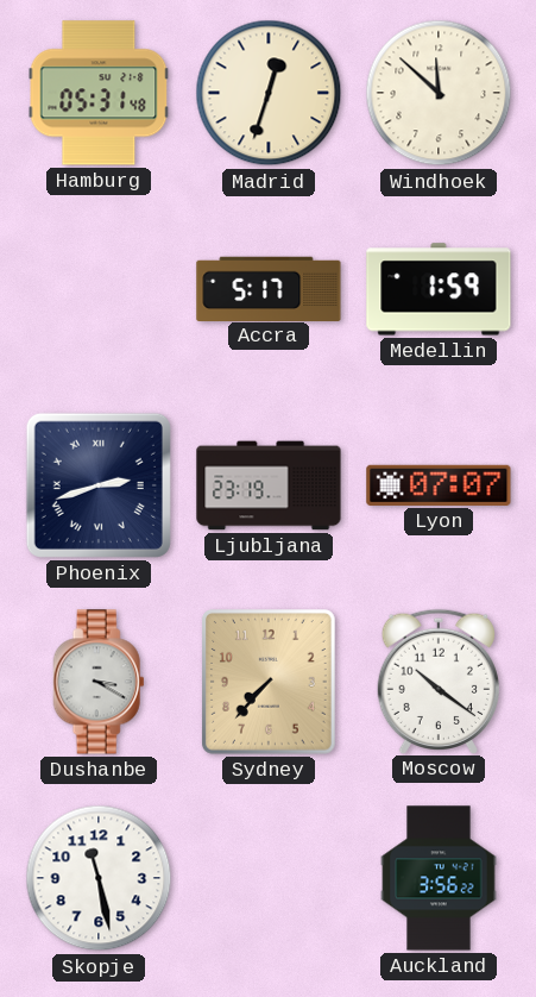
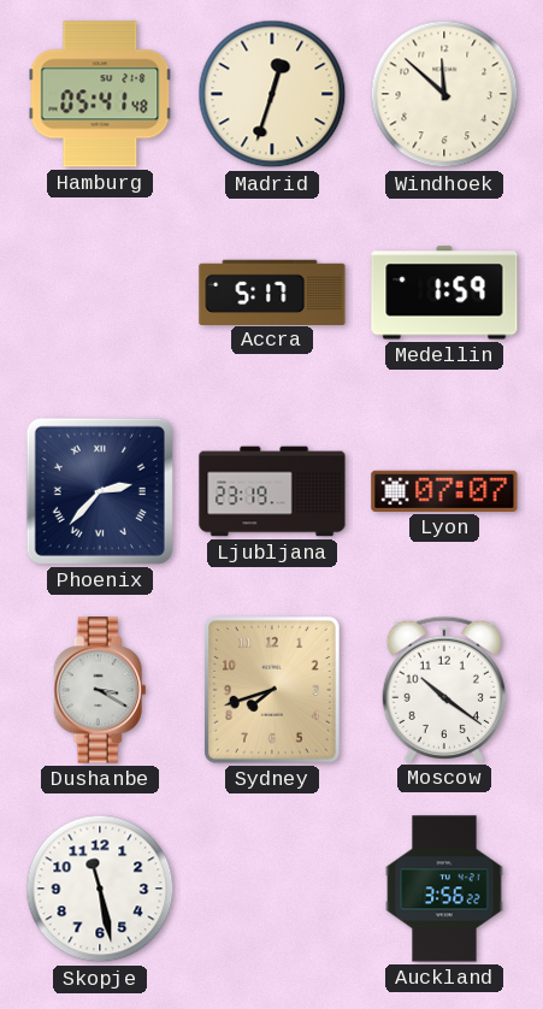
Hamburg: 05:31 -> 05:41
Phoenix: 2:42 -> 2:37
Sydney: 7:37 -> 7:42
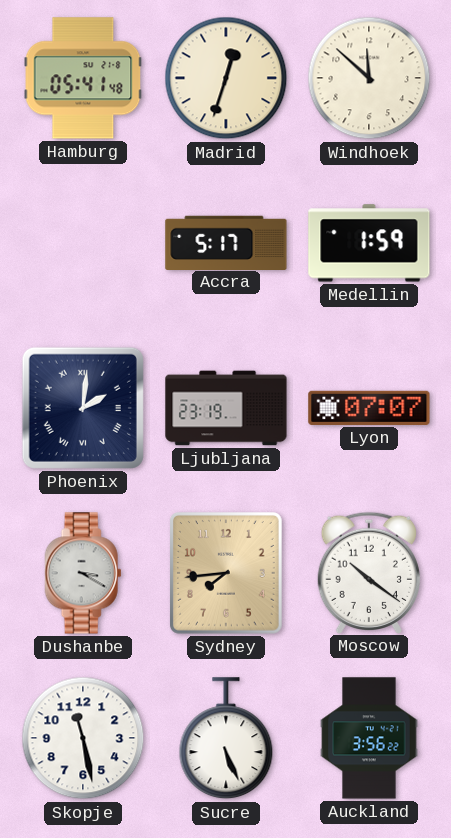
Phoenix: 2:37 -> 2:01
Sydney: 7:42 -> 7:44
Sucre: none -> 5:26
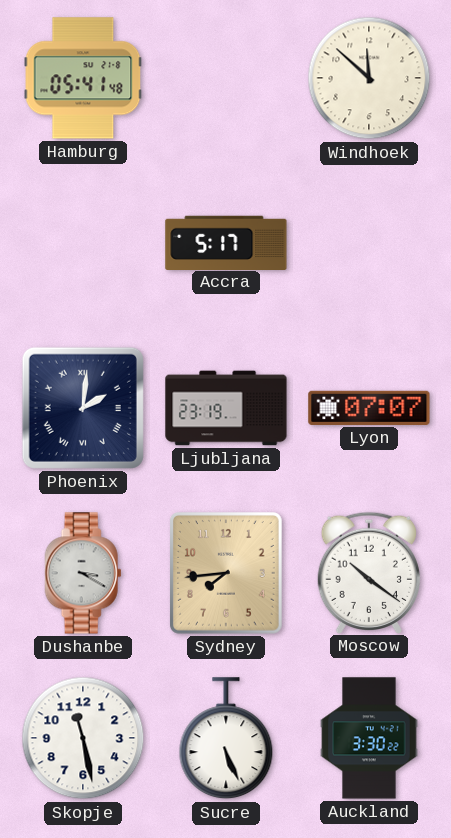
Madrid: 12:33 -> none
Medellin: 1:59 -> none
Auckland: 3:56 -> 3:30
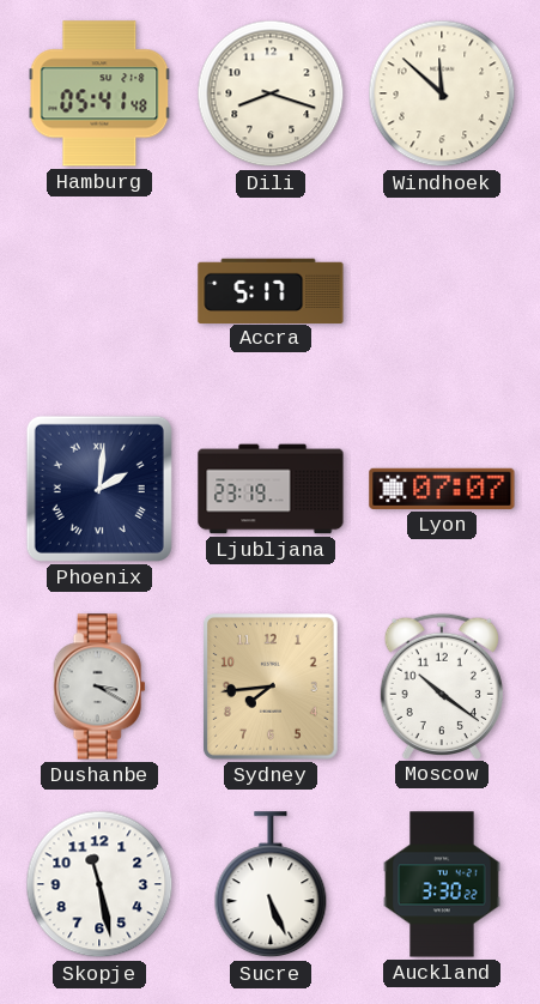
Dili: none -> 8:18
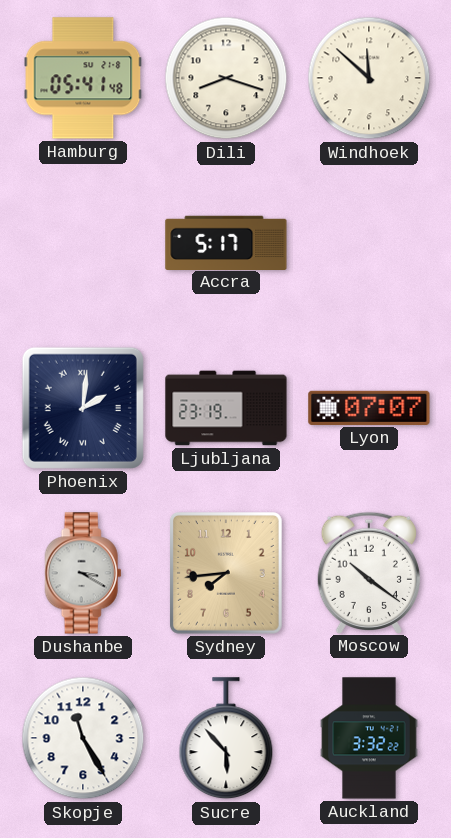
Skopje: 11:28 -> 11:25
Sucre: 5:26 -> 5:53
Auckland: 3:30 -> 3:32
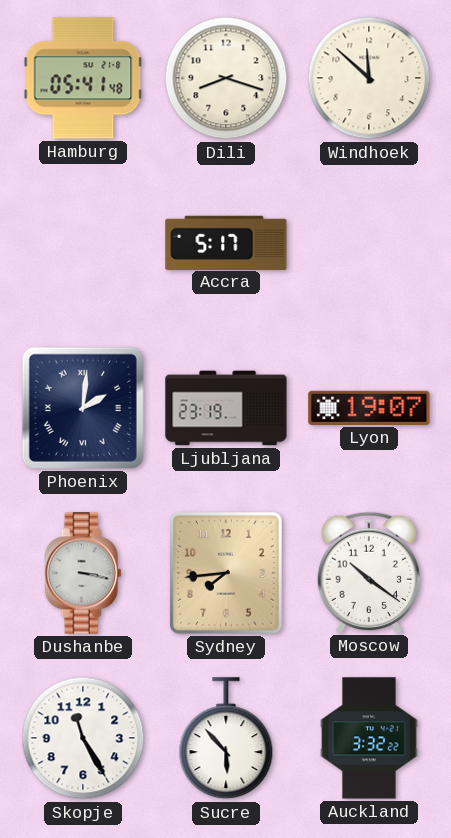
Lyon: 07:07 -> 19:07
Dushanbe: 3:20 -> 3:17
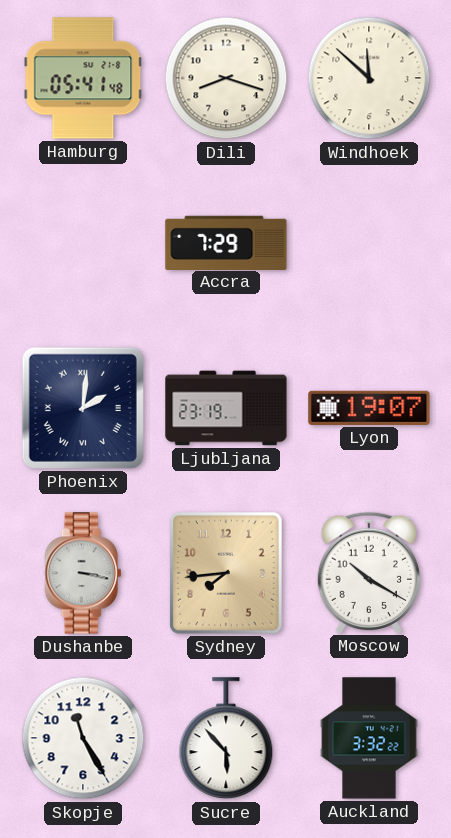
Accra: 5:17 -> 7:29
Moscow: 10:21 -> 10:20
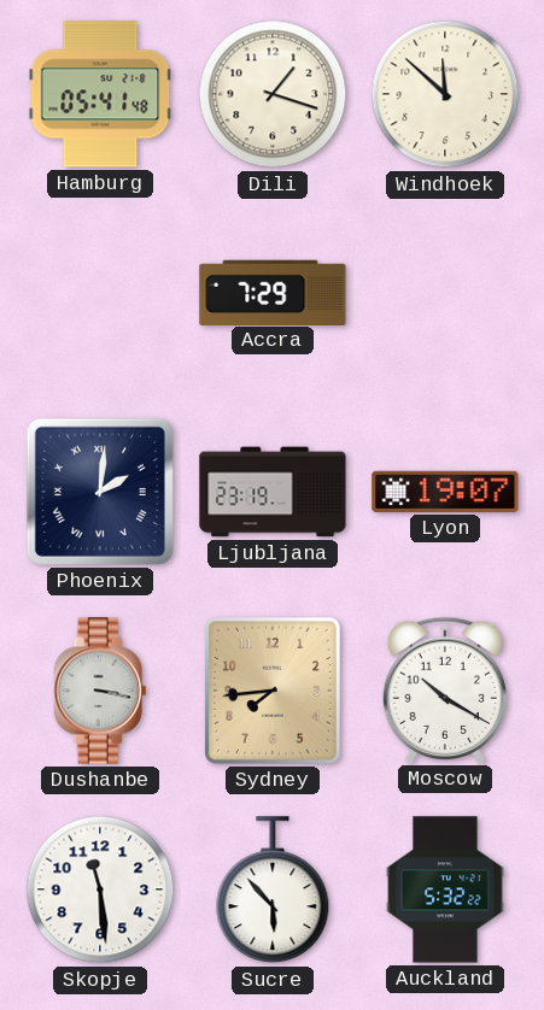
Dili: 8:18 -> 1:18
Skopje: 11:25 -> 11:29
Auckland: 3:32 -> 5:32
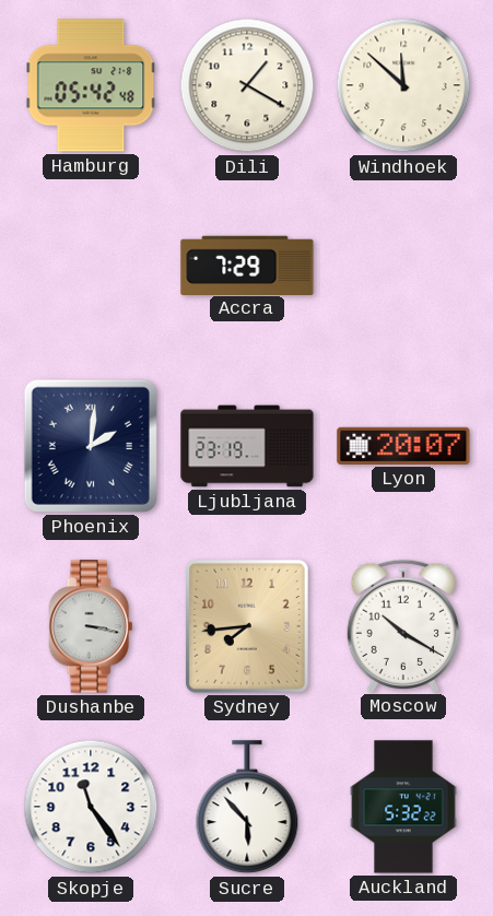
Hamburg: 05:41 -> 05:42
Dili: 1:18 -> 1:20
Lyon: 19:07 -> 20:07
Skopje: 11:29 -> 11:24
